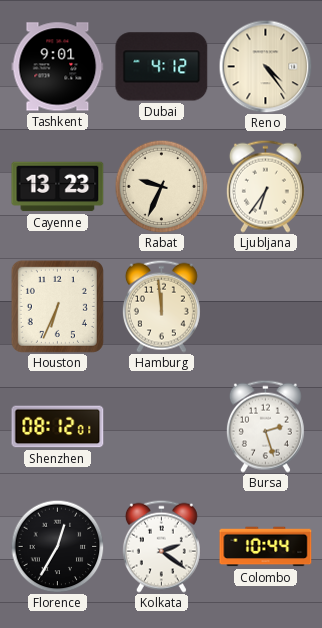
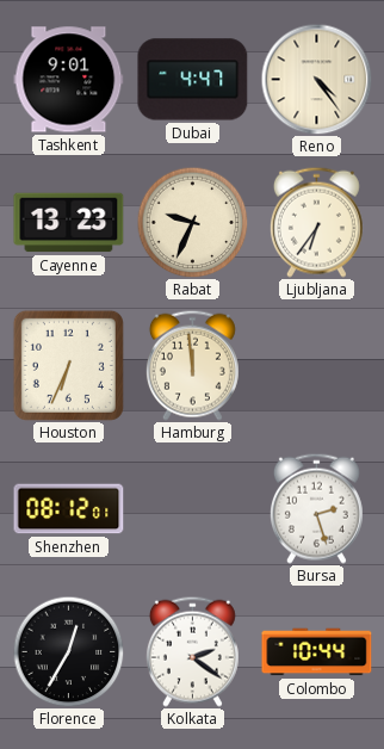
Dubai: 4:12 -> 4:47
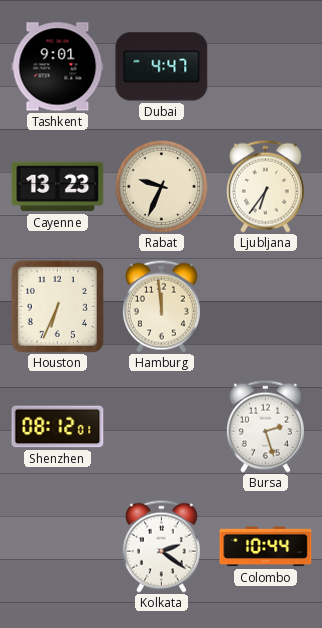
Reno: 4:24 -> none
Florence: 12:35 -> none
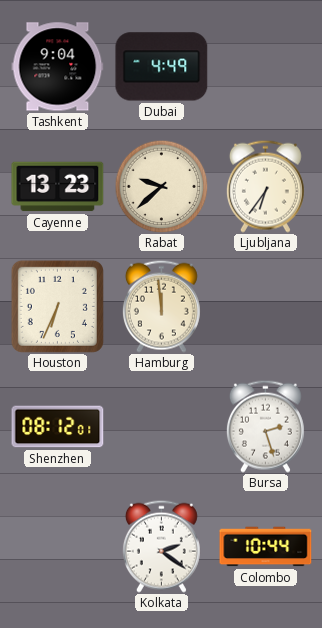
Tashkent: 9:01 -> 9:04
Dubai: 4:47 -> 4:49
Rabat: 9:34 -> 9:38
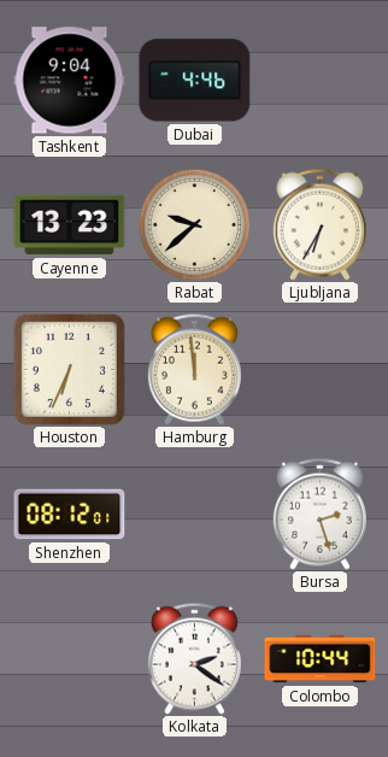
Dubai: 4:49 -> 4:46
Ljubljana: 6:36 -> 6:35
